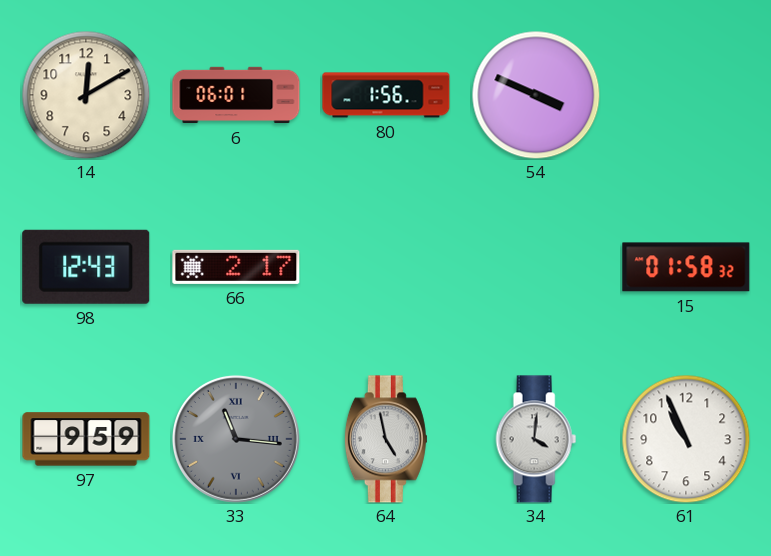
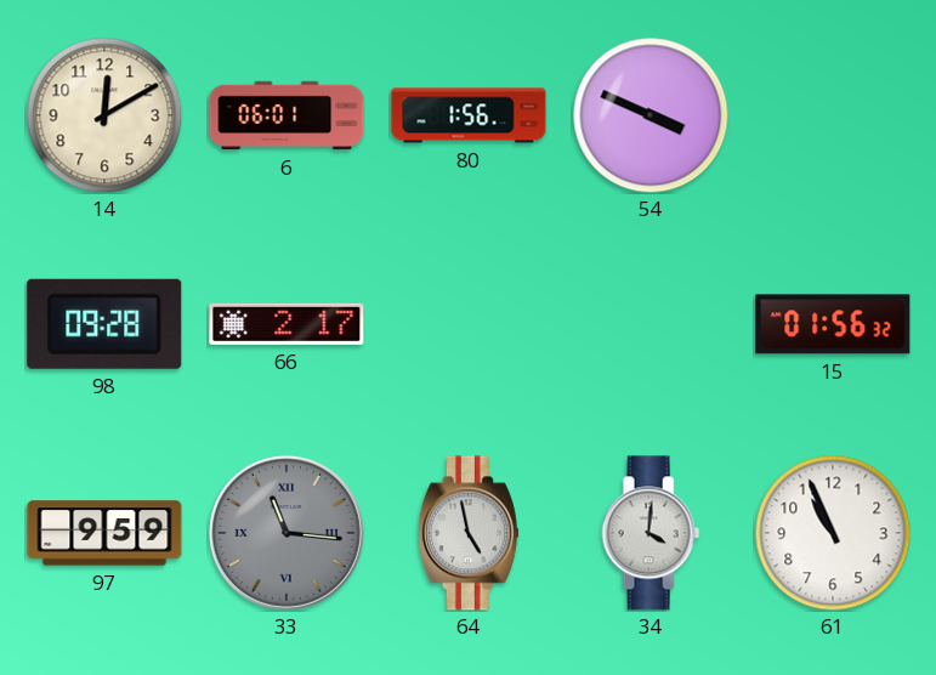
98: 12:43 -> 09:28
15: 01:58 -> 01:56
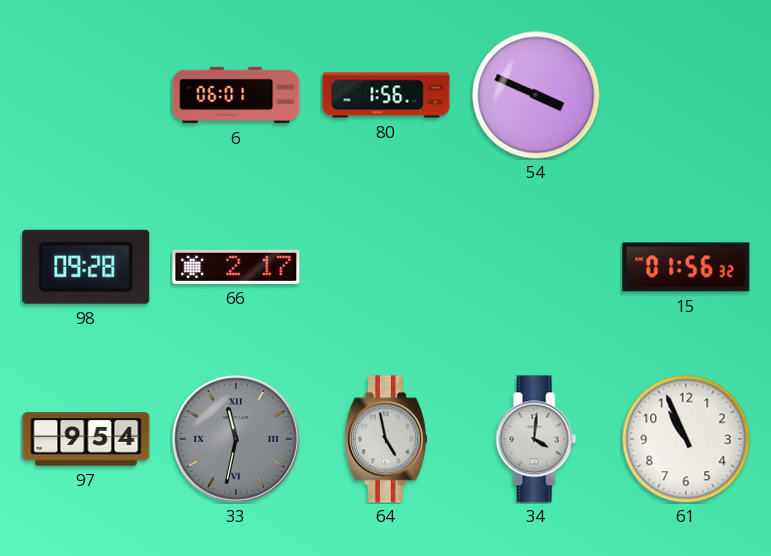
14: 12:10 -> none
97: 9:59 -> 9:54
33: 11:16 -> 11:32
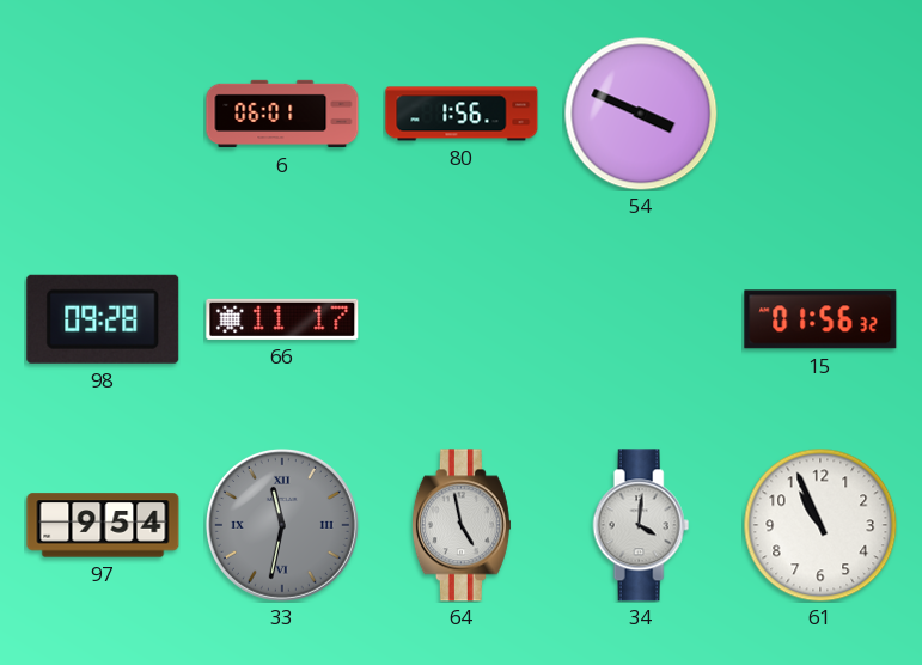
66: 2:17 -> 11:17
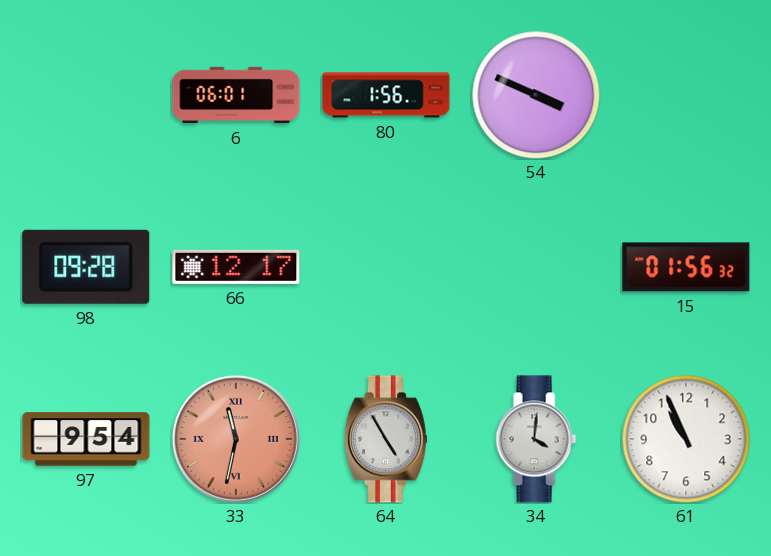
66: 11:17 -> 12:17
33 dial: grey -> salmon
64: 4:58 -> 4:55
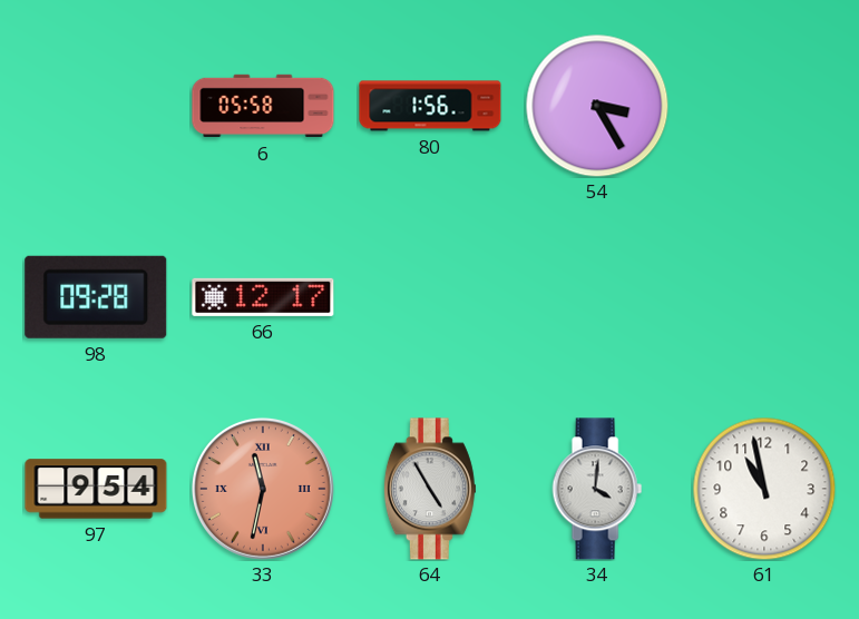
6: 06:01 -> 05:58
54: 3:49 -> 3:25
15: 01:56 -> none
61: 10:56 -> 10:58
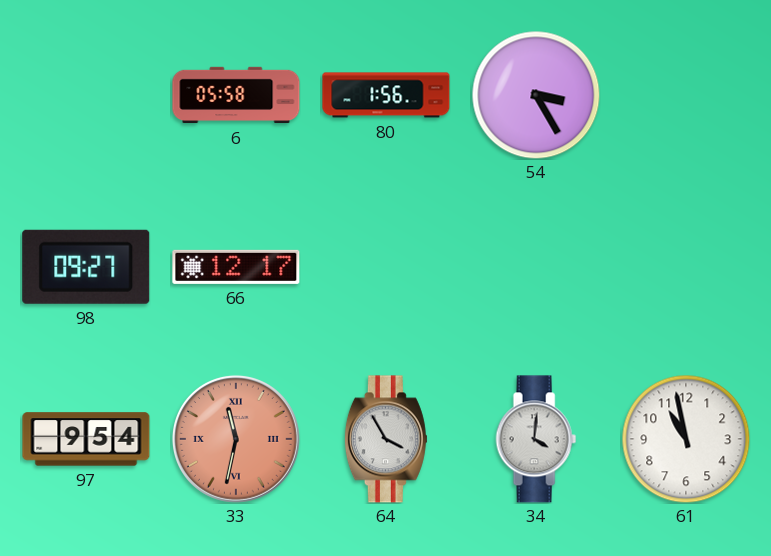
98: 09:28 -> 09:27
64: 4:55 -> 3:55
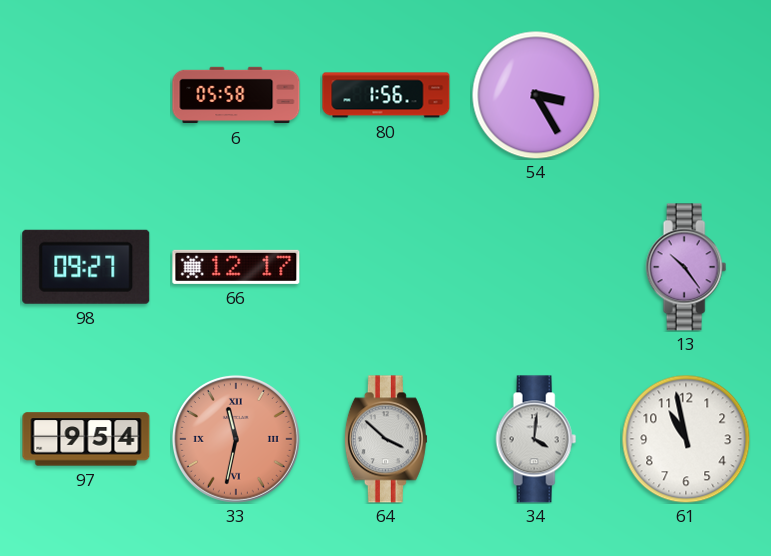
13: none -> 10:24
64: 3:55 -> 3:52
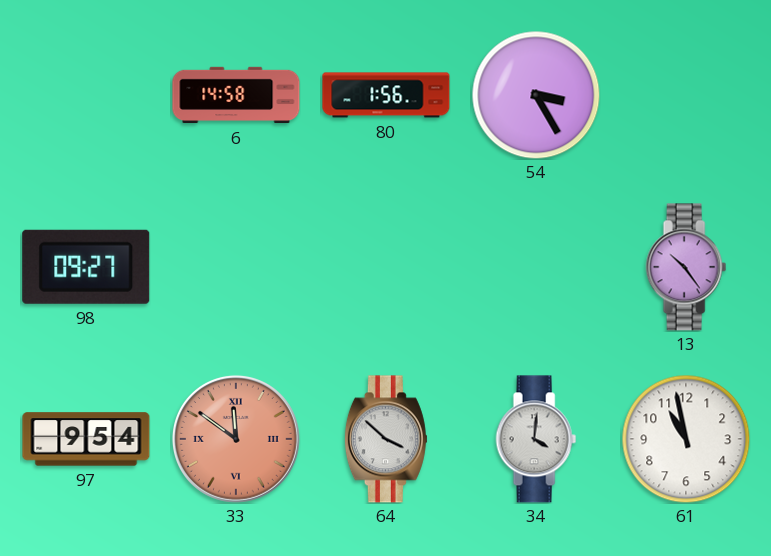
6: 05:58 -> 14:58
66: 12:17 -> none
33: 11:32 -> 11:51
